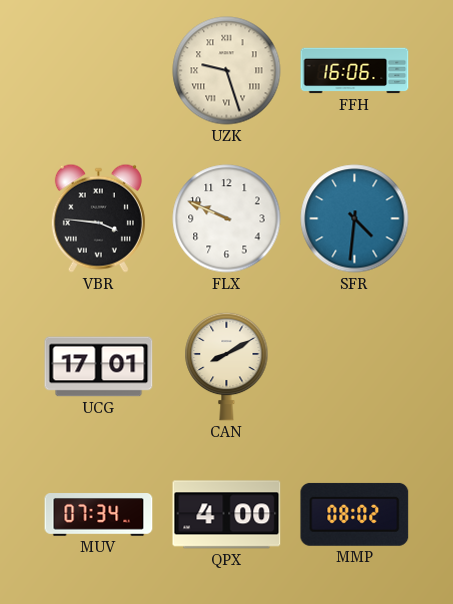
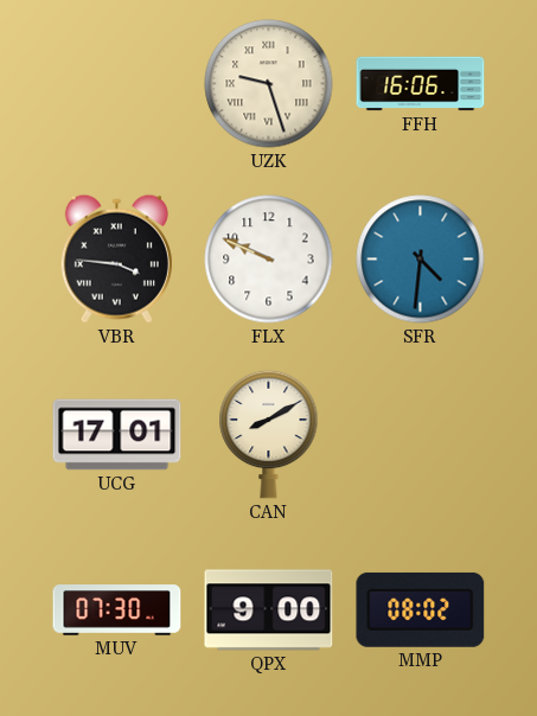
MUV: 07:34 -> 07:30
QPX: 4:00 -> 9:00
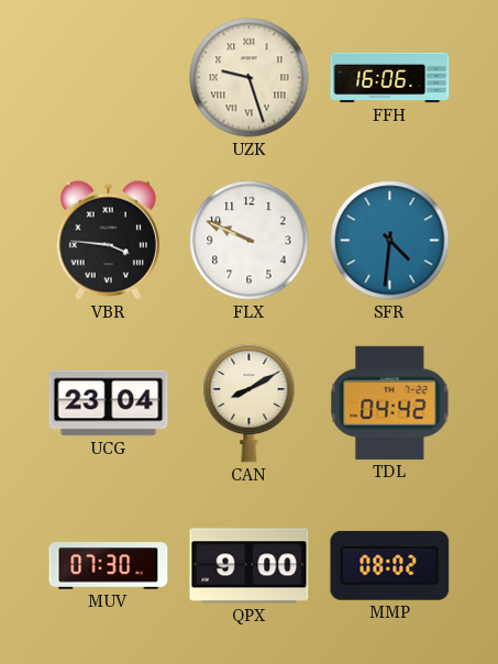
UCG: 17:01 -> 23:04
TDL: none -> 04:42
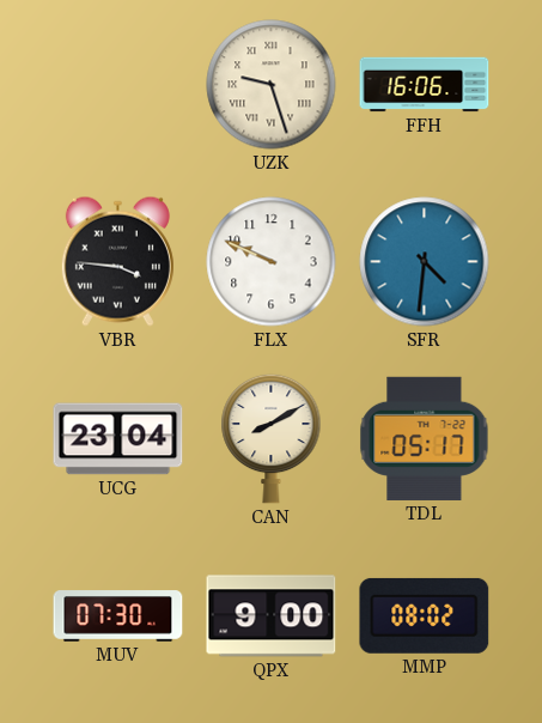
TDL: 04:42 -> 05:17
